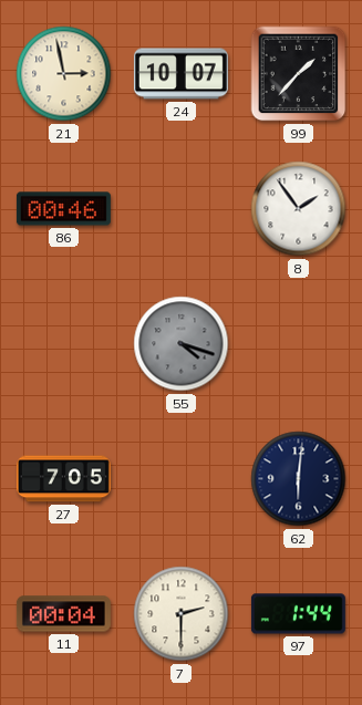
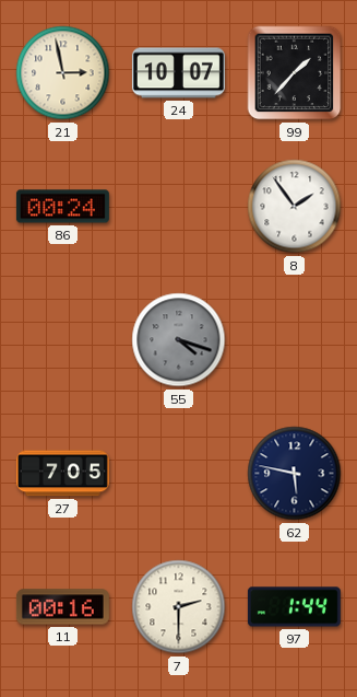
86: 00:46 -> 00:24
62: 6:01 -> 5:47
11: 00:04 -> 00:16
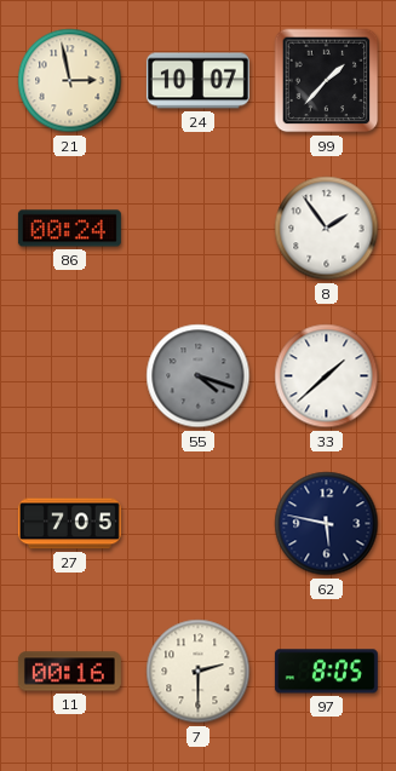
33: none -> 1:38
97: 1:44 -> 8:05
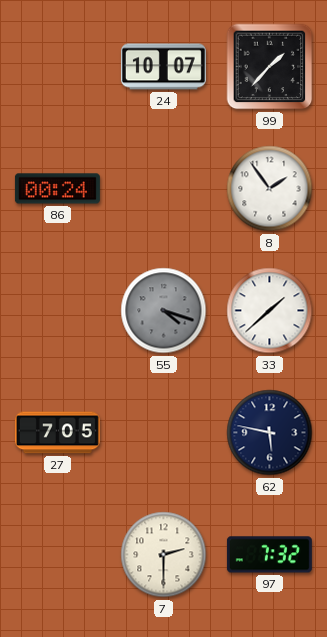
21: 2:58 -> none
11: 00:16 -> none
97: 8:05 -> 7:32
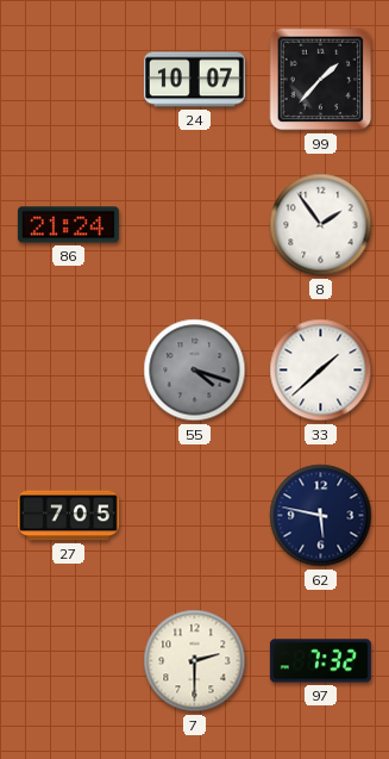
86: 00:24 -> 21:24
